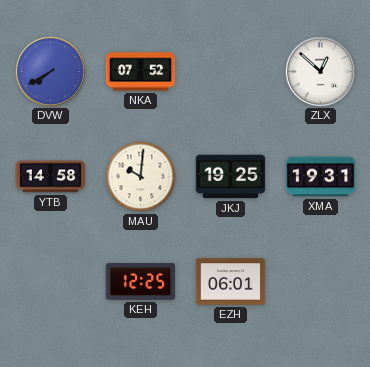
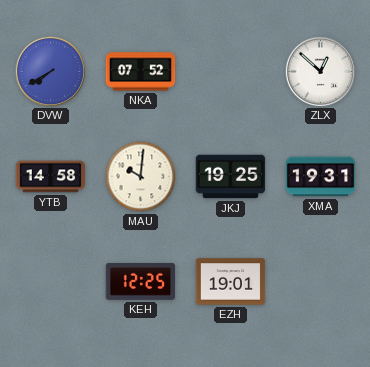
EZH: 06:01 -> 19:01
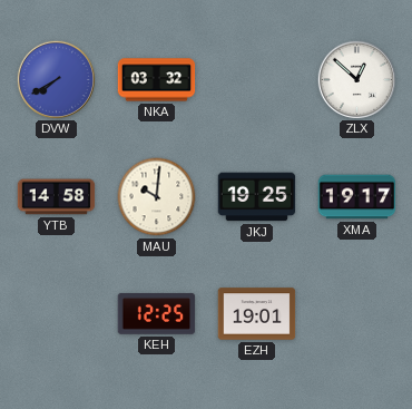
NKA: 07:52 -> 03:32
XMA: 19:31 -> 19:17
